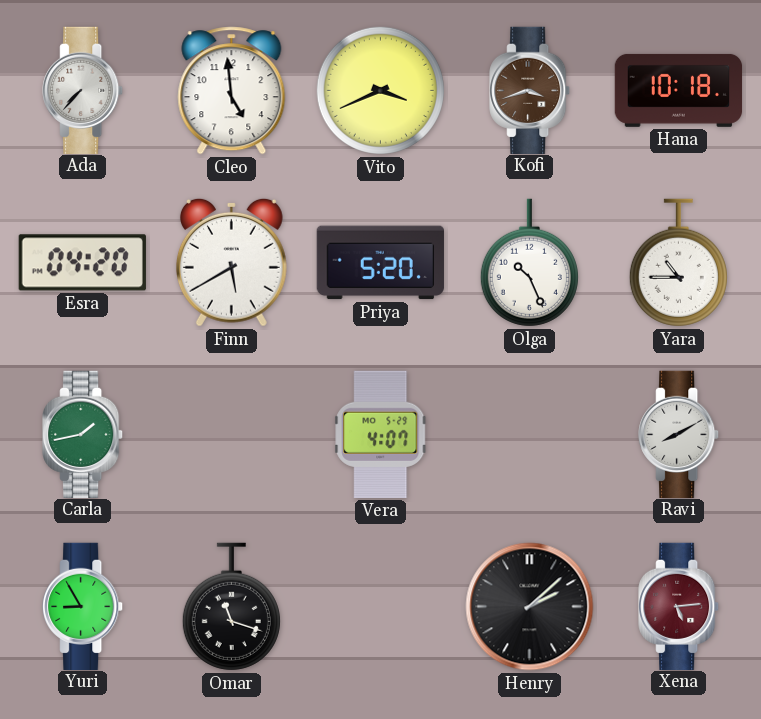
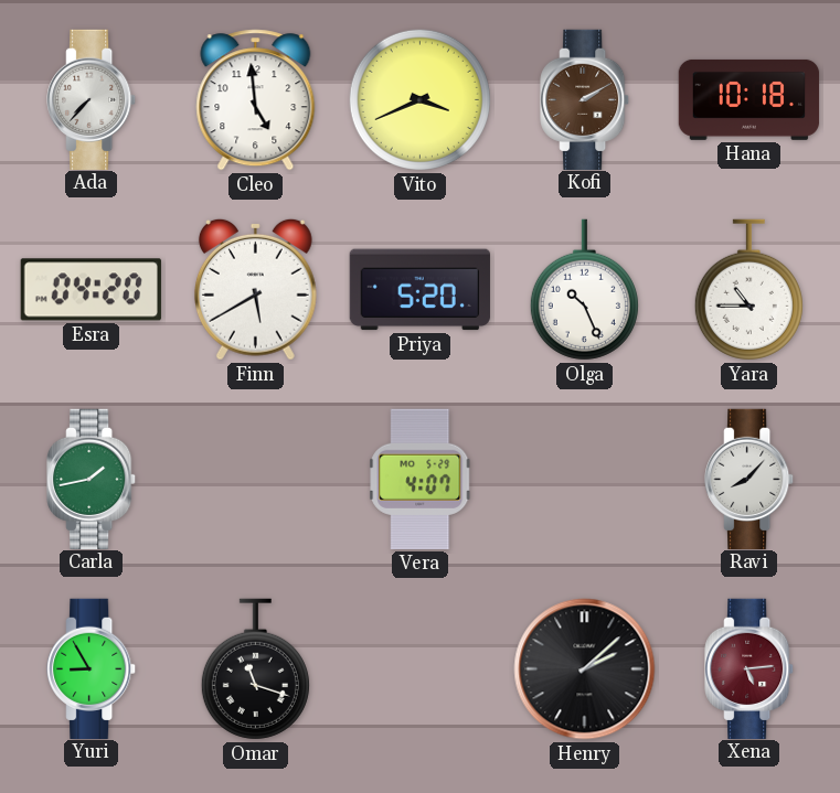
Kofi: 3:42 -> 2:10
Ravi: 8:10 -> 8:07
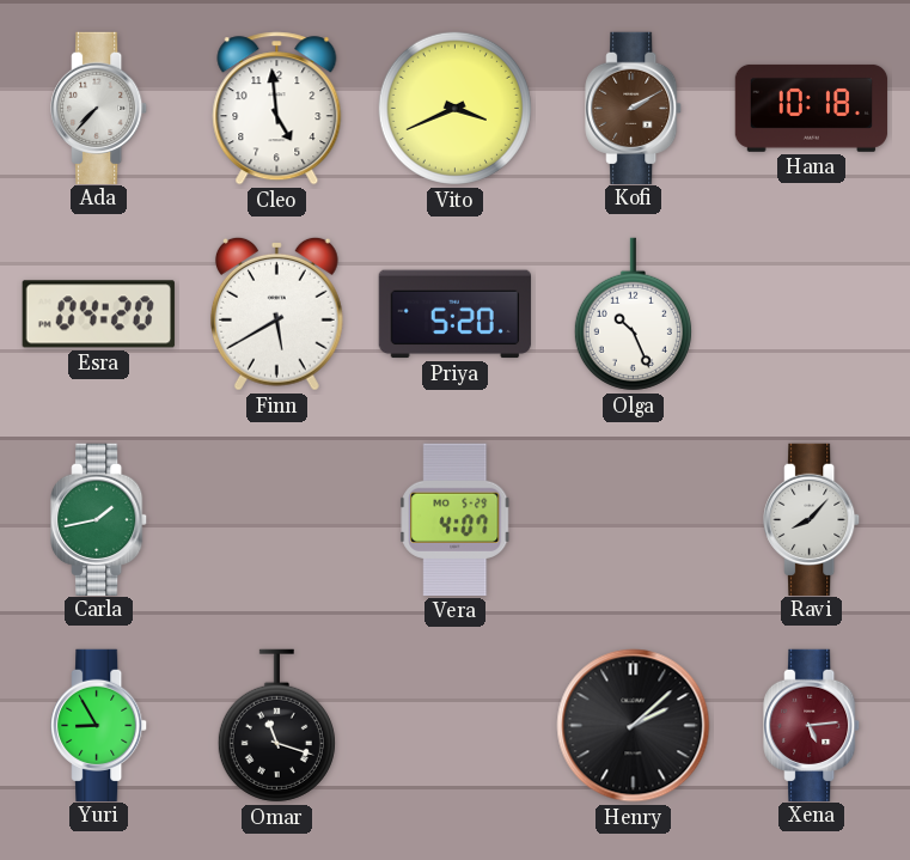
Yara: 10:45 -> none
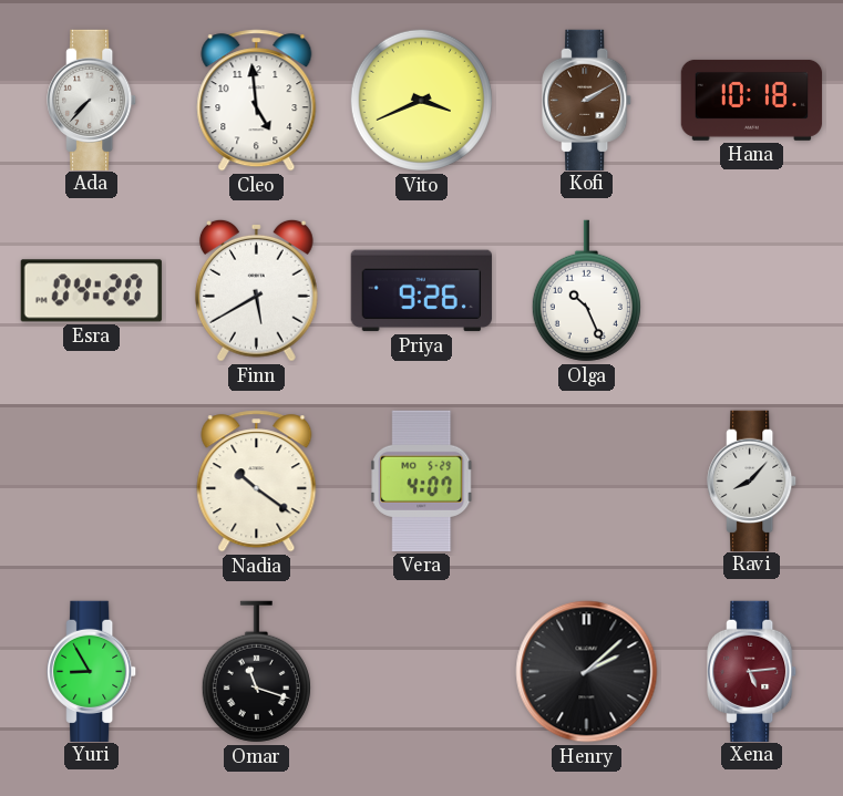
Priya: 5:20 -> 9:26
Carla: 1:43 -> none
Nadia: none -> 10:21
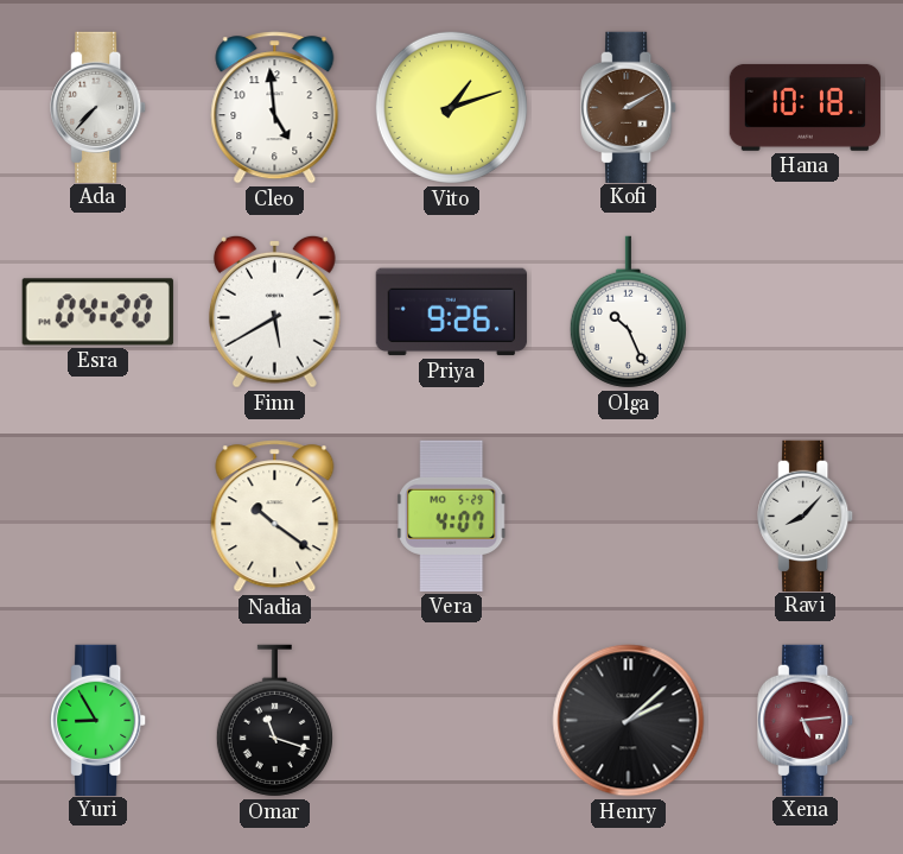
Vito: 3:41 -> 1:12
